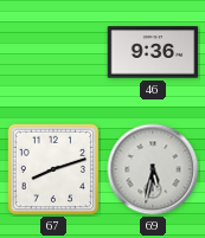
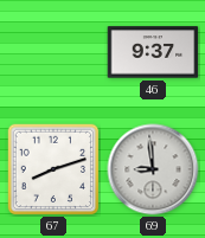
46: 9:36 -> 9:37
69: 5:32 -> 8:59
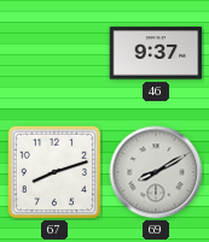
69: 8:59 -> 8:10
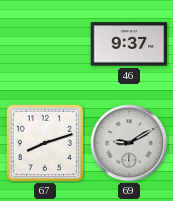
69: 8:10 -> 9:10
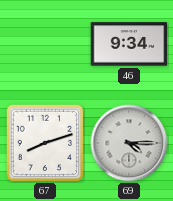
46: 9:37 -> 9:34
69: 9:10 -> 4:15
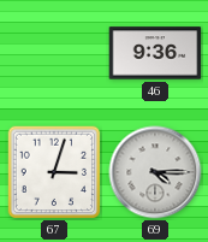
46: 9:34 -> 9:36
67: 8:12 -> 3:03
